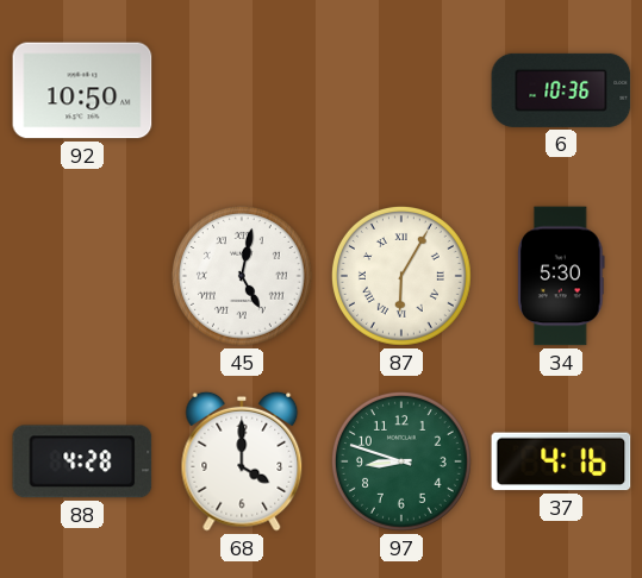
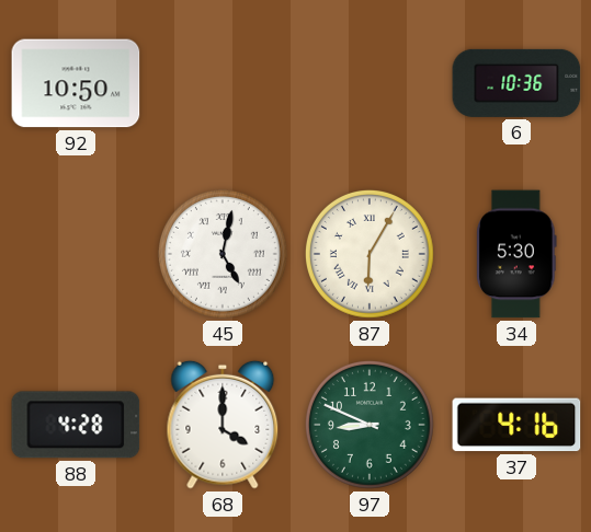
97: 8:48 -> 8:49
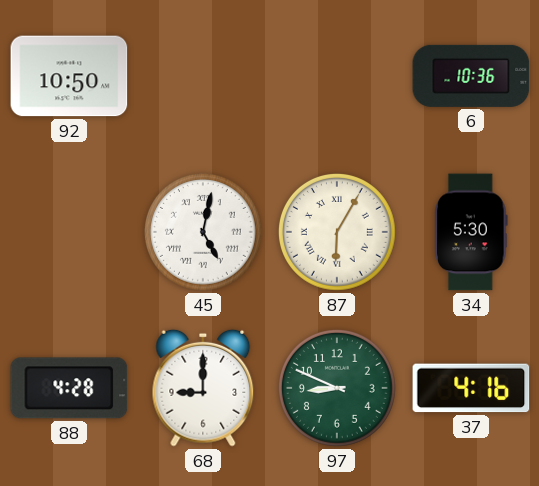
68: 4:00 -> 9:00
